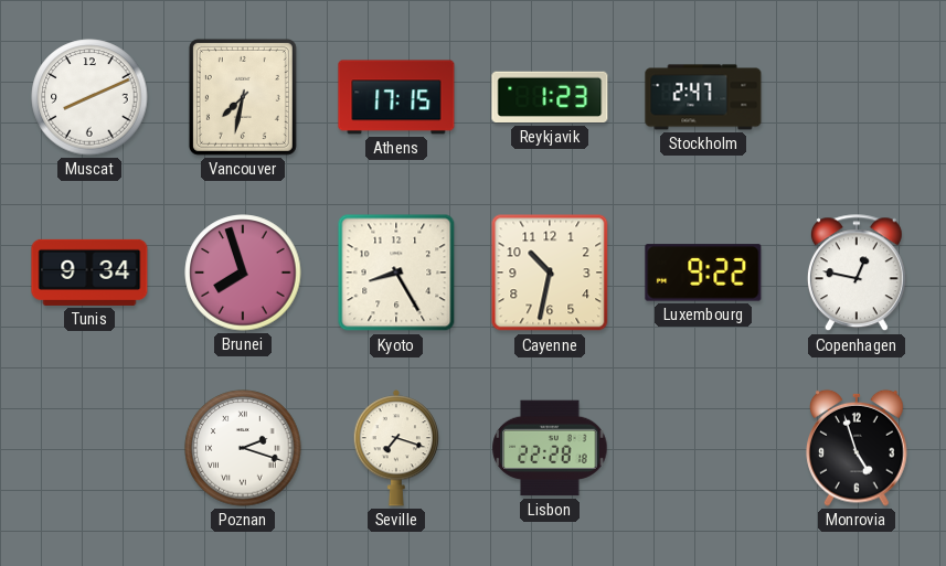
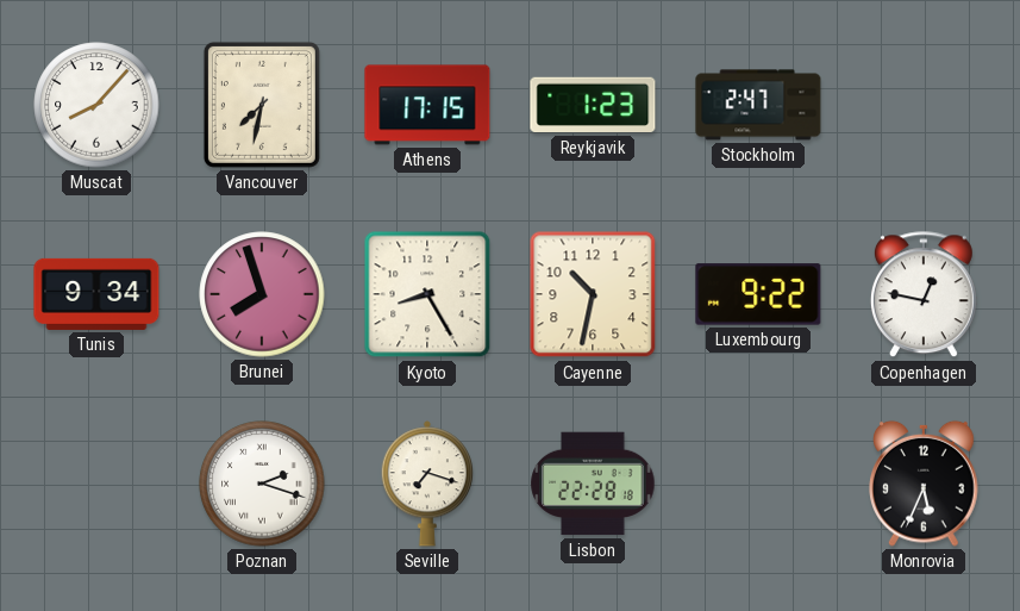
Muscat: 8:11 -> 8:07
Monrovia: 4:57 -> 5:34
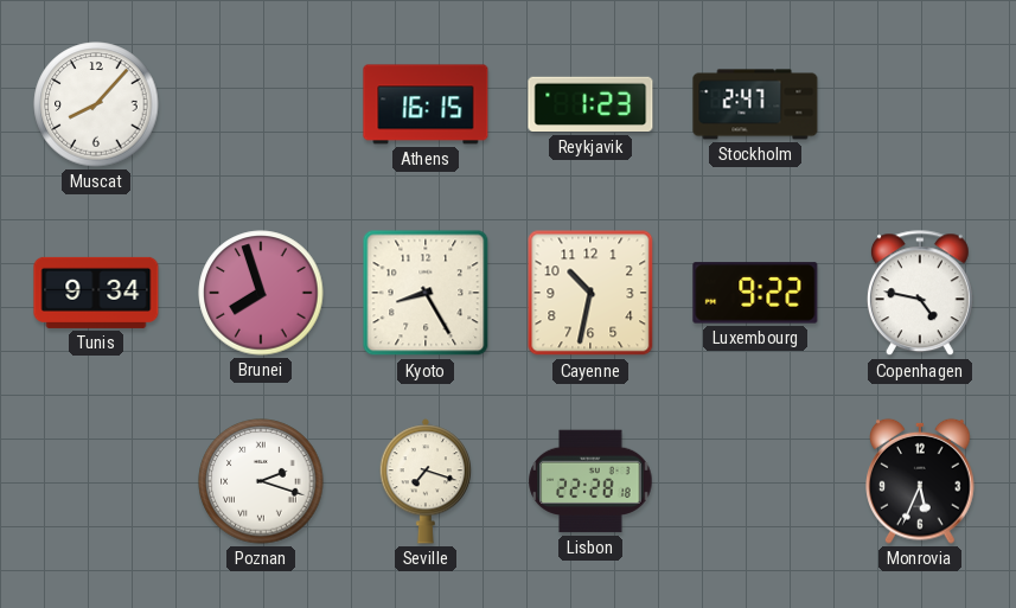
Vancouver: 7:32 -> none
Athens: 17:15 -> 16:15
Copenhagen: 12:47 -> 4:47
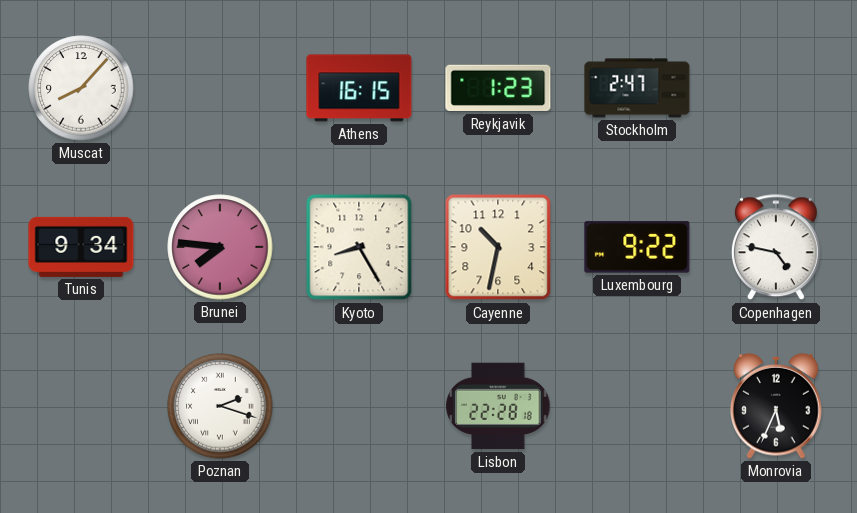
Brunei: 7:57 -> 7:46
Seville: 7:18 -> none
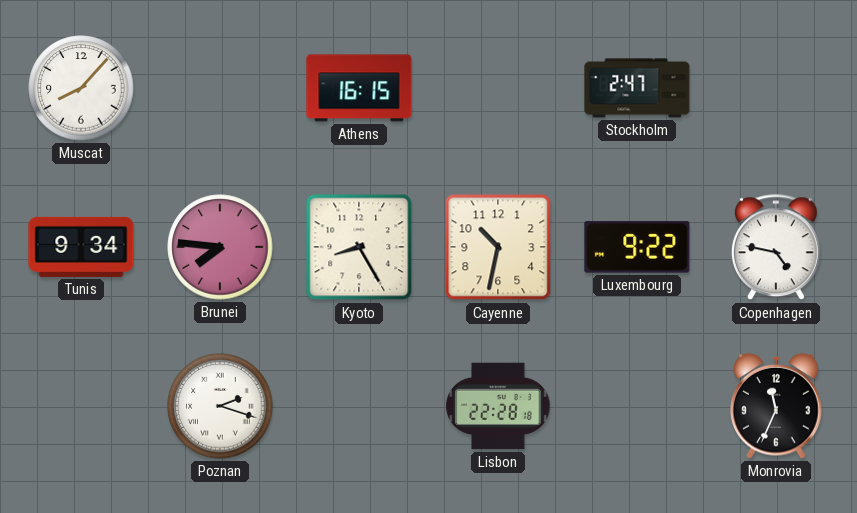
Reykjavik: 1:23 -> none
Monrovia: 5:34 -> 11:34
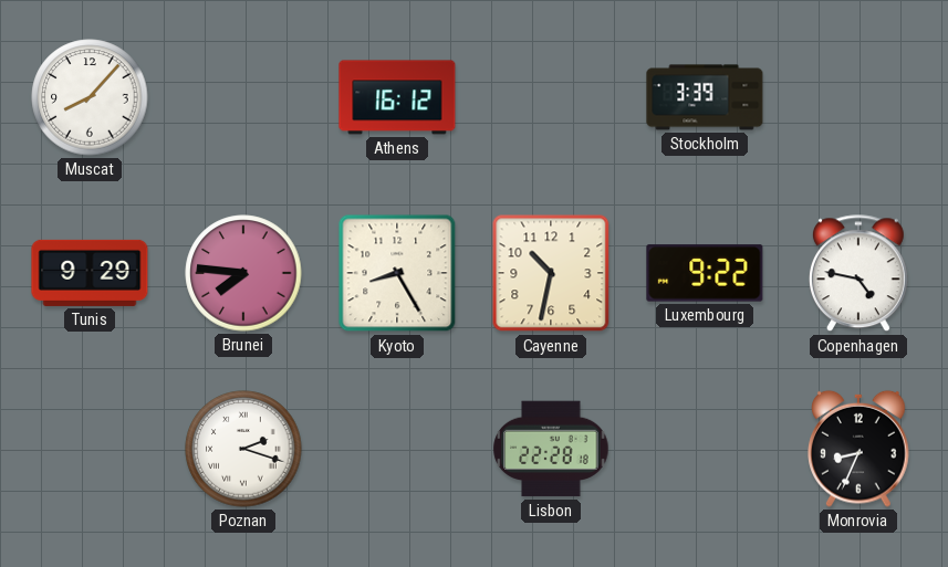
Athens: 16:15 -> 16:12
Stockholm: 2:47 -> 3:39
Tunis: 9:34 -> 9:29
Monrovia: 11:34 -> 8:34
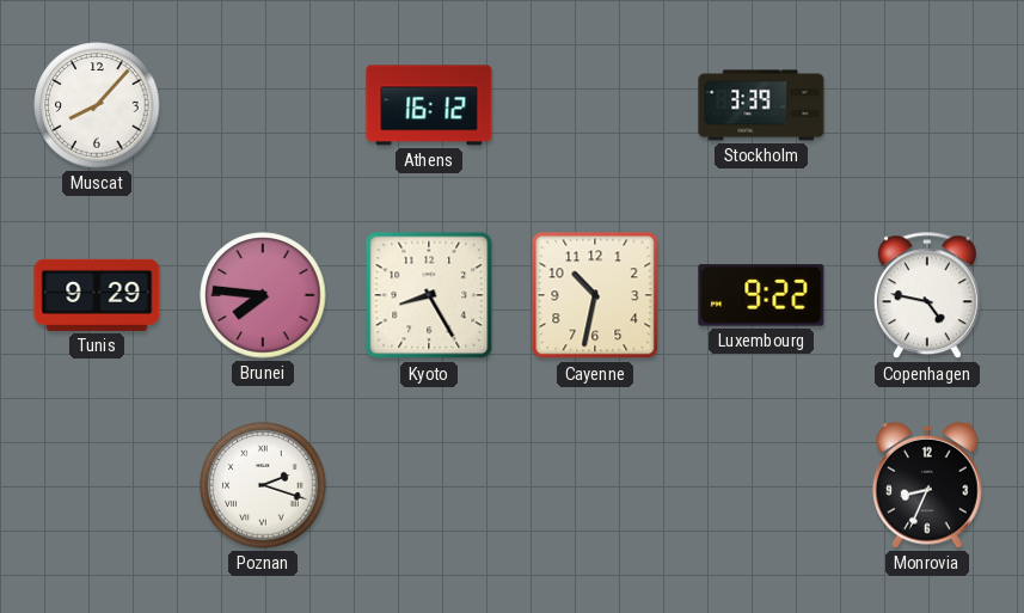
Lisbon: 22:28 -> none
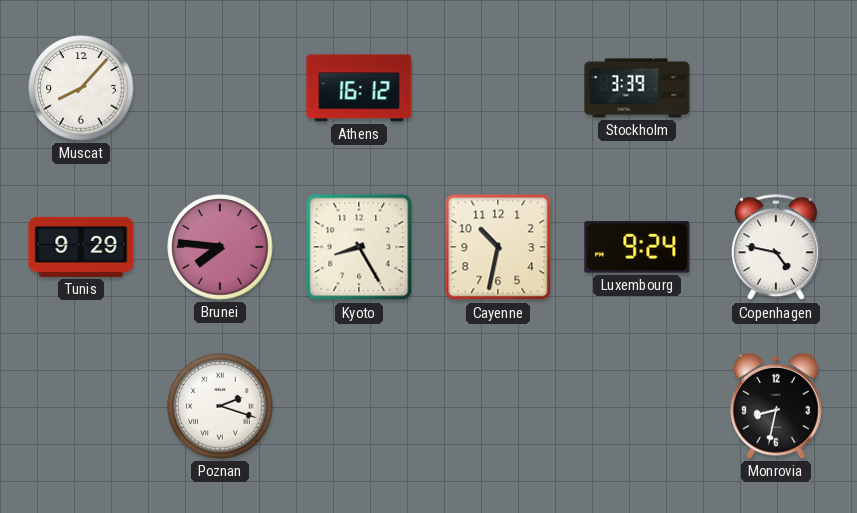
Luxembourg: 9:22 -> 9:24
Monrovia: 8:34 -> 8:32
